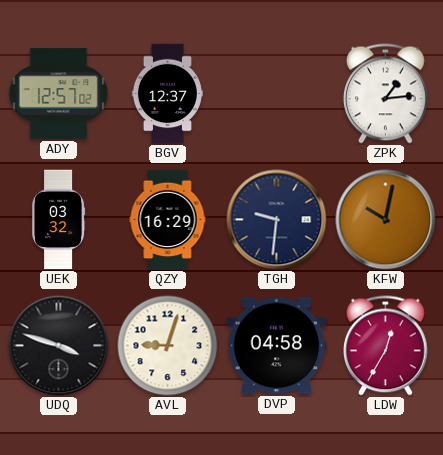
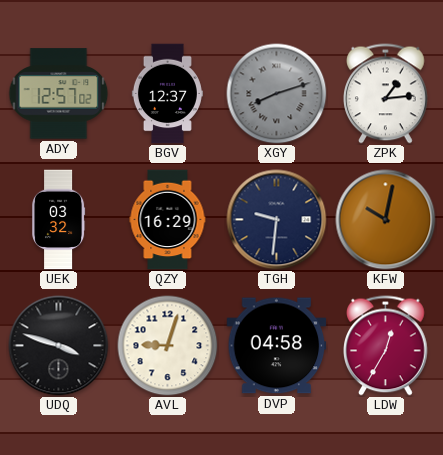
XGY: none -> 8:12
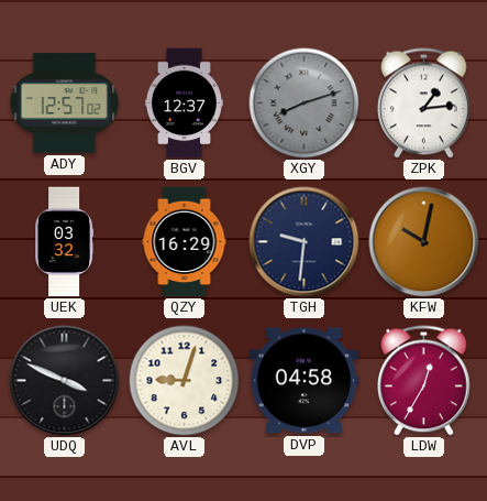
UDQ: 3:48 -> 3:49
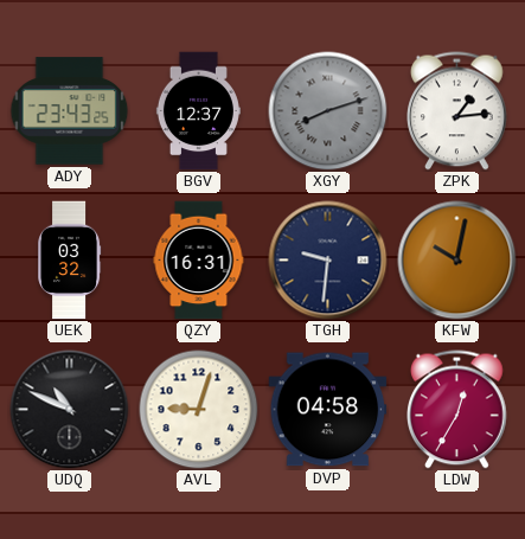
ADY: 12:57 -> 23:43
QZY: 16:29 -> 16:31
UDQ: 3:49 -> 10:49
